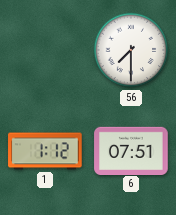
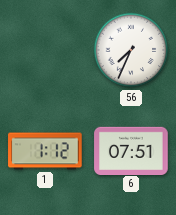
56: 7:30 -> 7:34
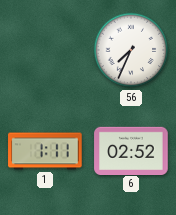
1: 1:12 -> 1:11
6: 07:51 -> 02:52
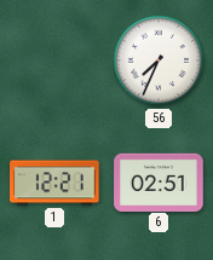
1: 1:11 -> 12:21
6: 02:52 -> 02:51
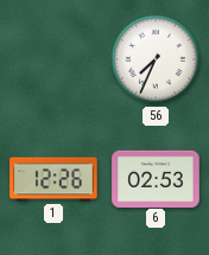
1: 12:21 -> 12:26
6: 02:51 -> 02:53
